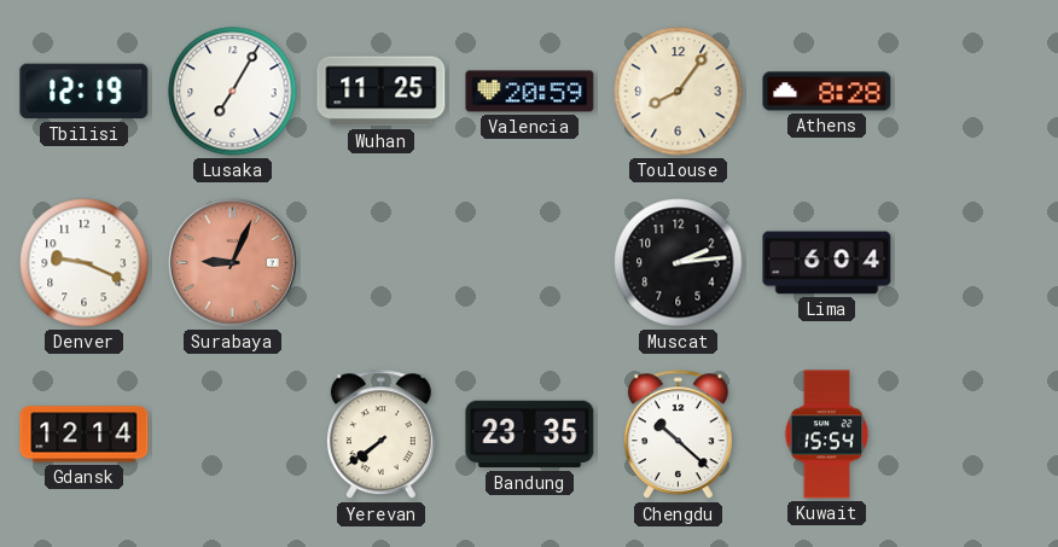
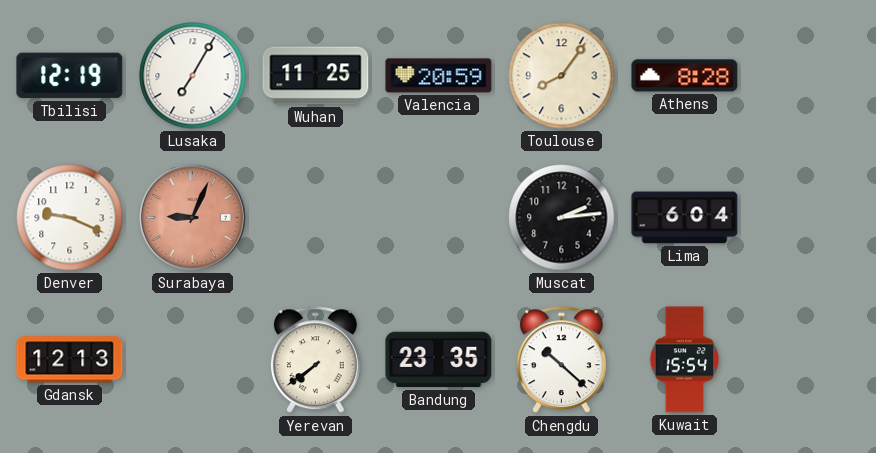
Gdansk: 12:14 -> 12:13
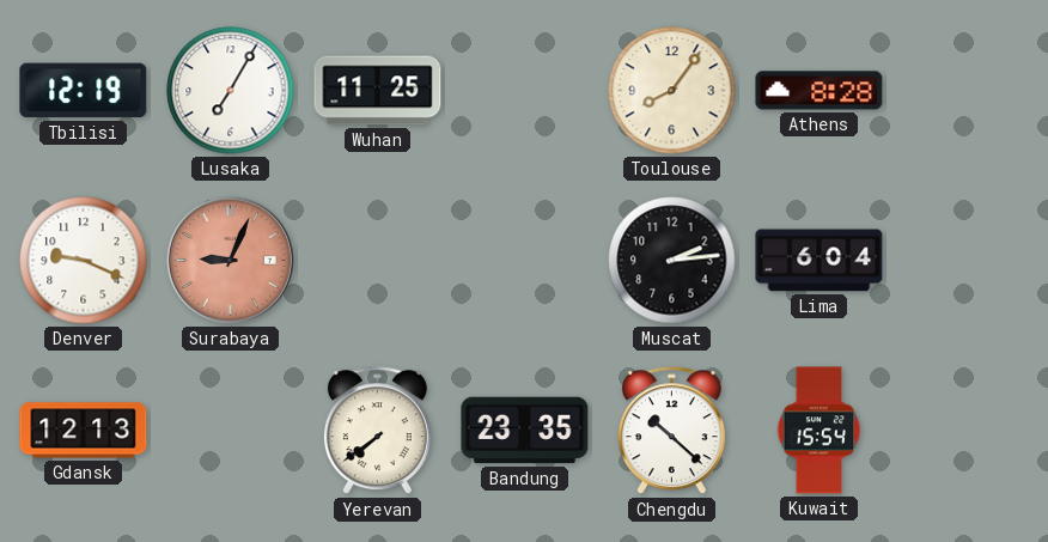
Valencia: 20:59 -> none
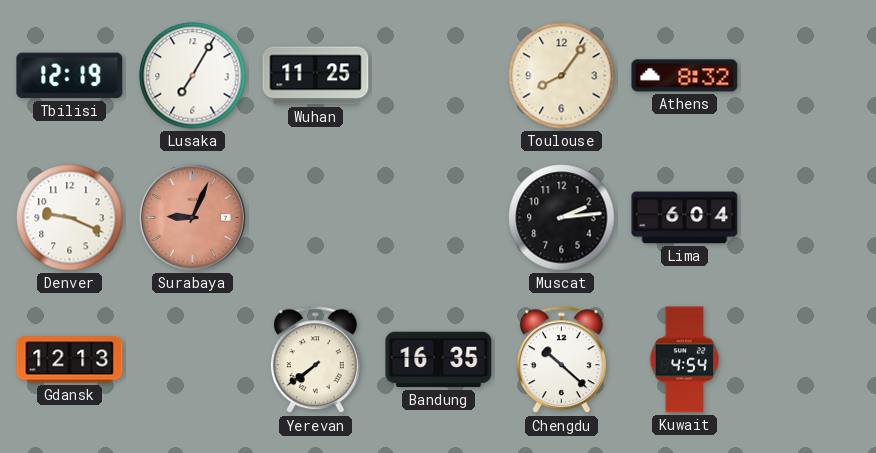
Athens: 8:28 -> 8:32
Bandung: 23:35 -> 16:35
Kuwait: 15:54 -> 4:54
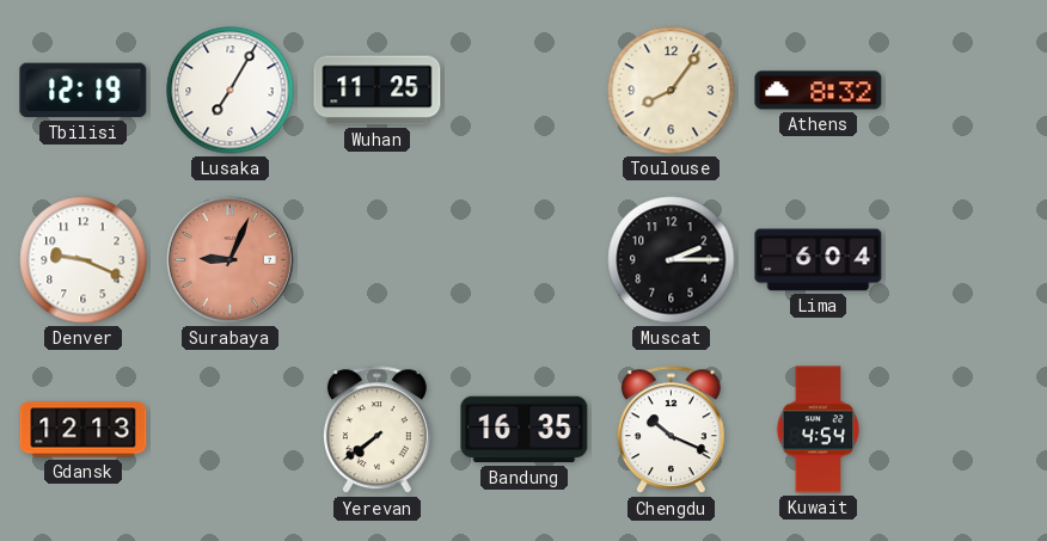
Muscat: 2:14 -> 2:15
Chengdu: 10:22 -> 10:19
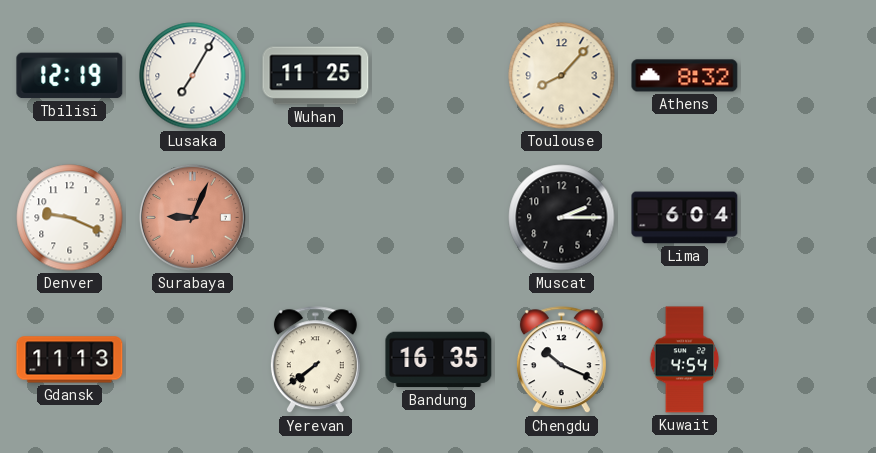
Toulouse: 8:06 -> 8:07
Gdansk: 12:13 -> 11:13
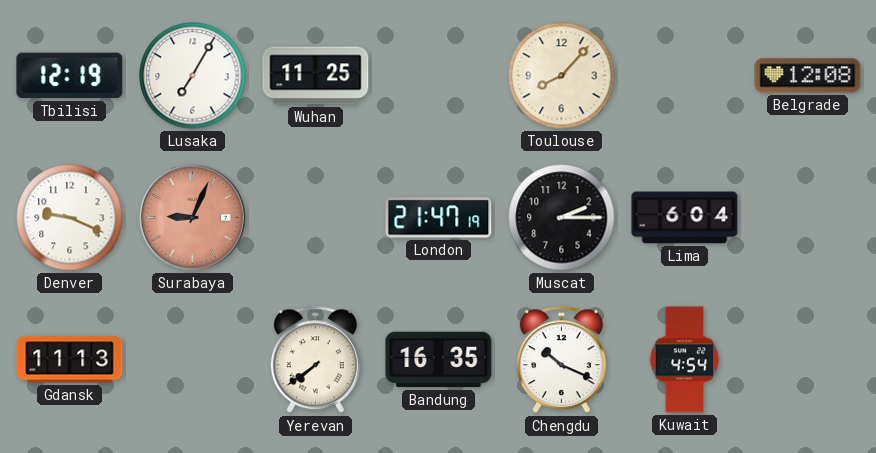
Athens: 8:32 -> none
Belgrade: none -> 12:08
London: none -> 21:47
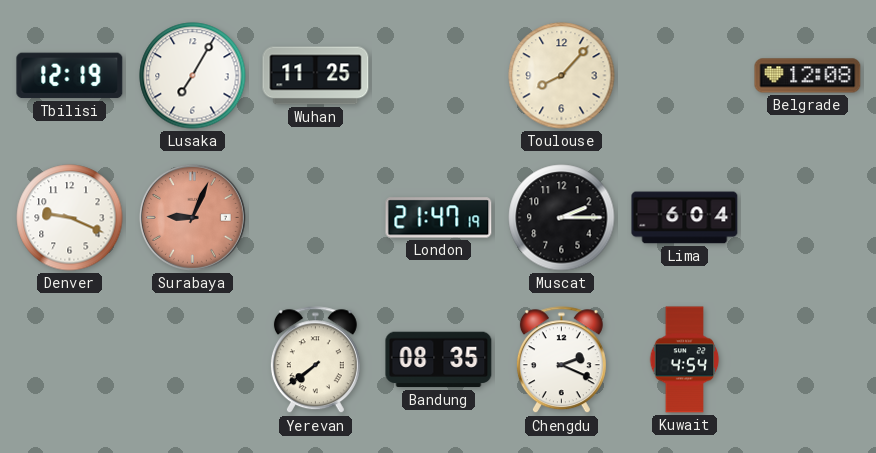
Gdansk: 11:13 -> none
Bandung: 16:35 -> 08:35
Chengdu: 10:19 -> 2:19
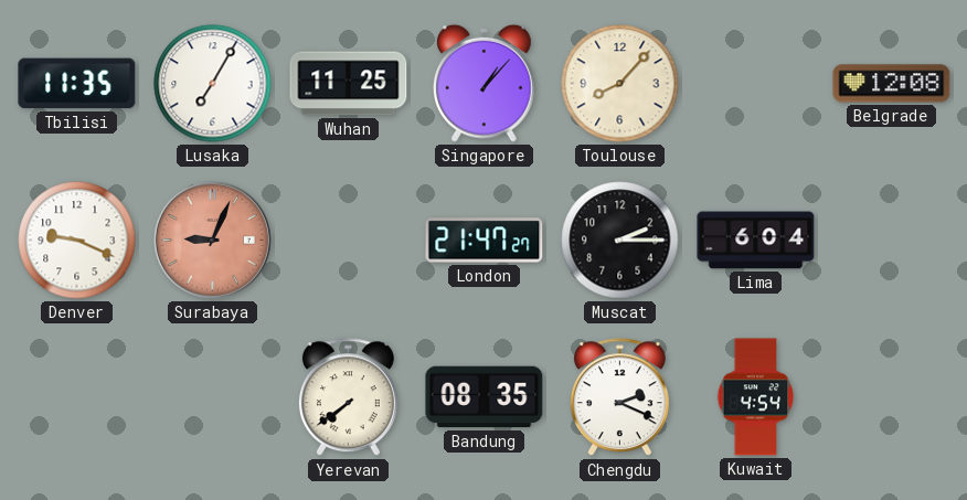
Tbilisi: 12:19 -> 11:35
Singapore: none -> 1:07
London: 21:47:19 -> 21:47:27
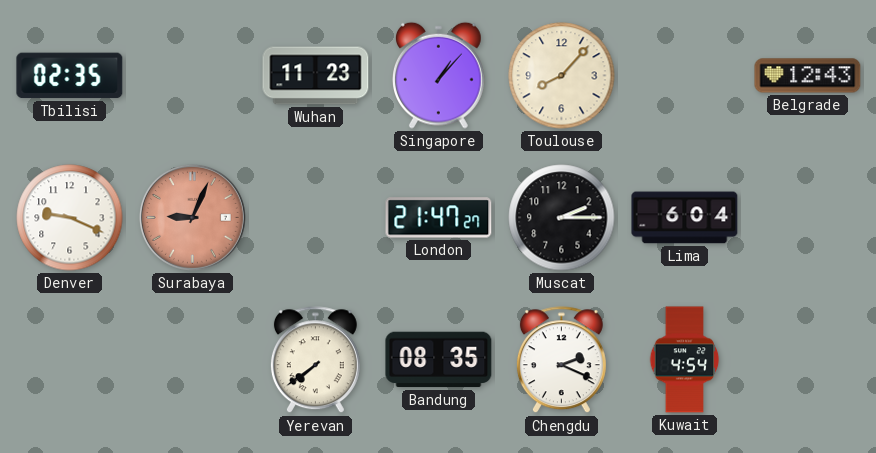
Tbilisi: 11:35 -> 02:35
Lusaka: 7:05 -> none
Wuhan: 11:25 -> 11:23
Belgrade: 12:08 -> 12:43
